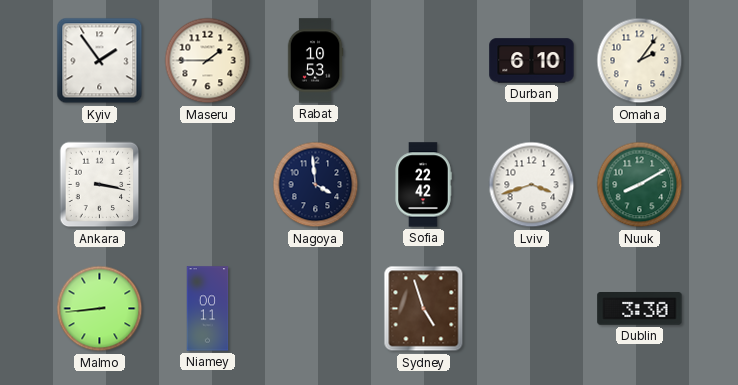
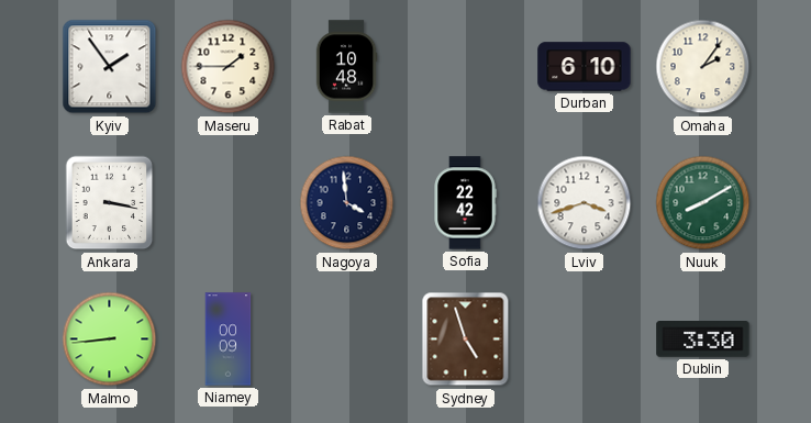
Rabat: 10:53 -> 10:48
Niamey: 00:11 -> 00:09
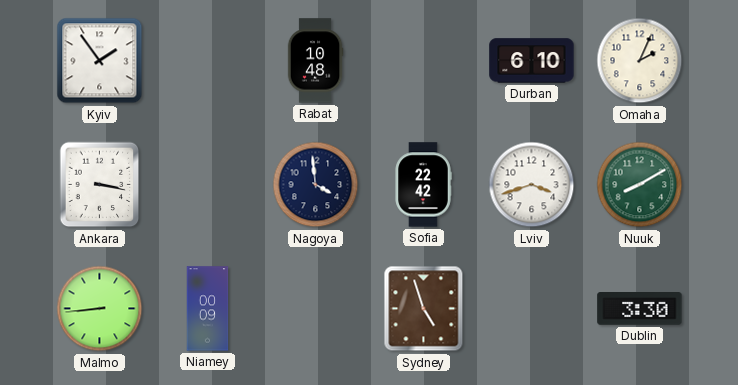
Maseru: 1:45 -> none
Omaha: 2:06 -> 2:04
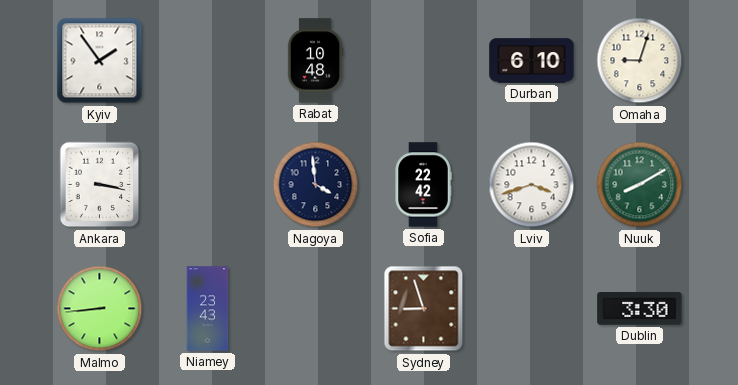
Omaha: 2:04 -> 9:03
Niamey: 00:09 -> 23:43
Sydney: 4:57 -> 8:57
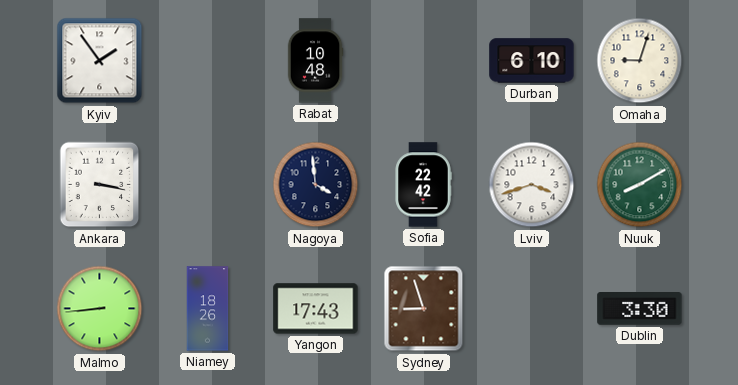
Niamey: 23:43 -> 18:26
Yangon: none -> 17:43
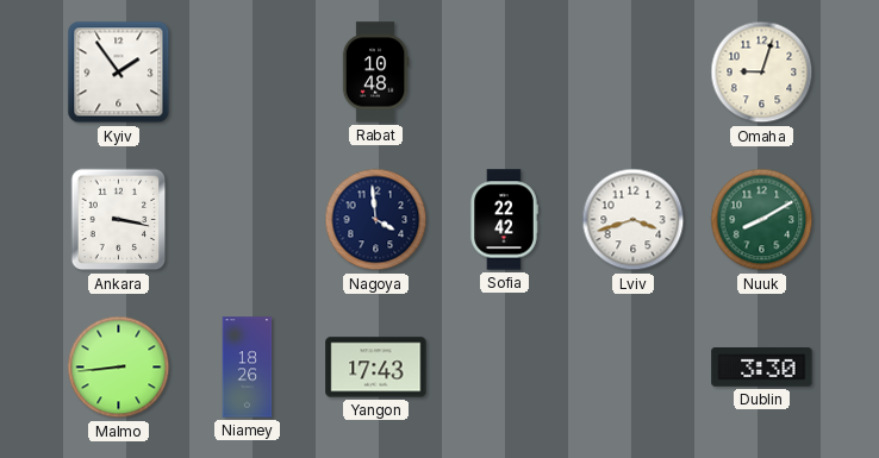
Durban: 6:10 -> none
Sydney: 8:57 -> none
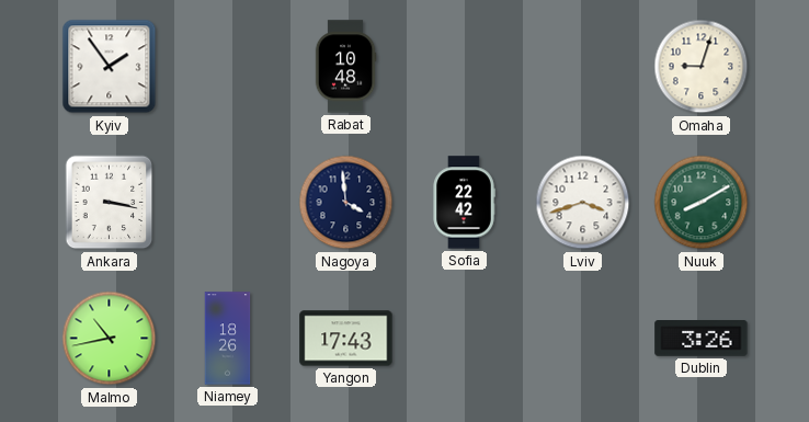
Malmo: 8:44 -> 10:43
Dublin: 3:30 -> 3:26
